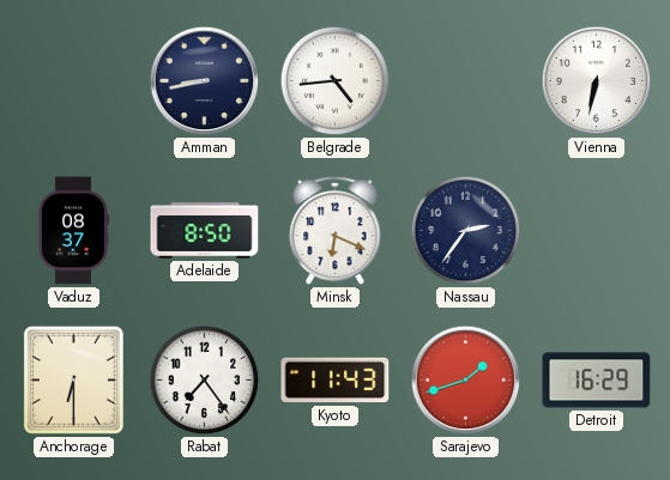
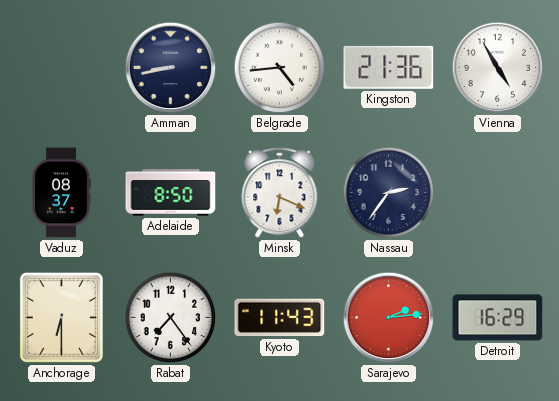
Kingston: none -> 21:36
Vienna: 6:32 -> 4:55
Sarajevo: 1:42 -> 2:14
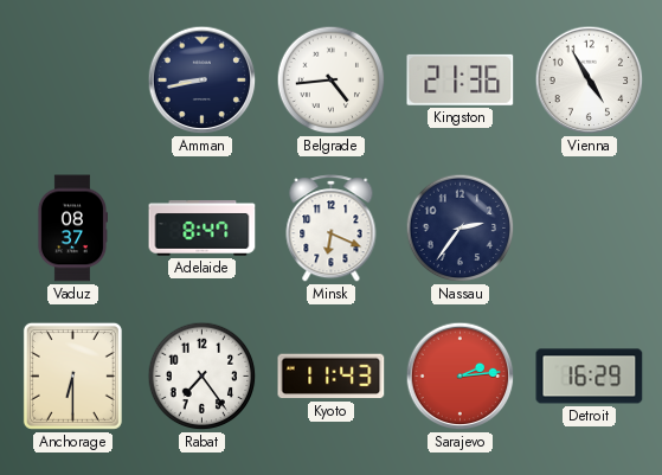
Adelaide: 8:50 -> 8:47
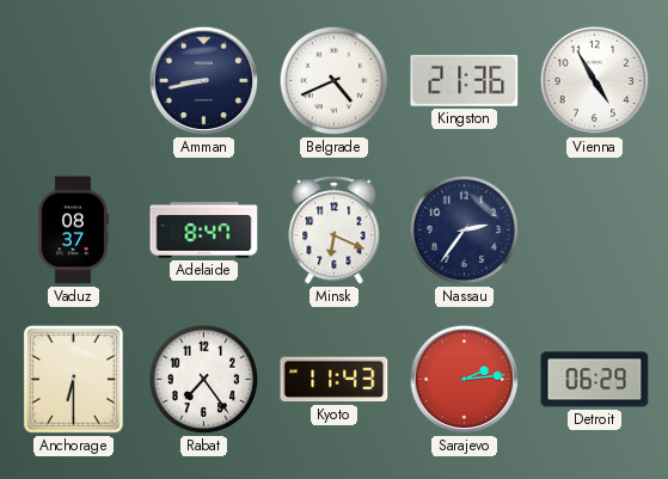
Belgrade: 4:44 -> 4:41
Detroit: 16:29 -> 06:29
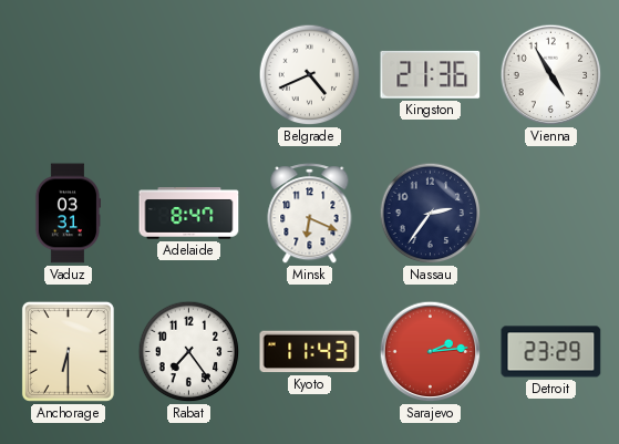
Amman: 8:43 -> none
Vaduz: 08:37 -> 03:31
Detroit: 06:29 -> 23:29
